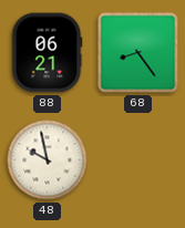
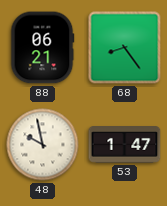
53: none -> 1:47
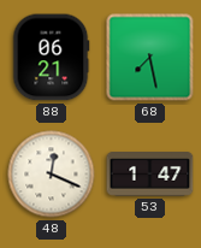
68: 8:24 -> 7:28
48: 9:58 -> 12:19
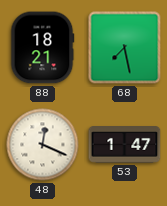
88: 06:21 -> 18:21
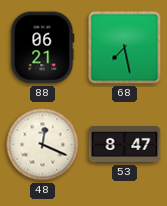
88: 18:21 -> 06:21
53: 1:47 -> 8:47
